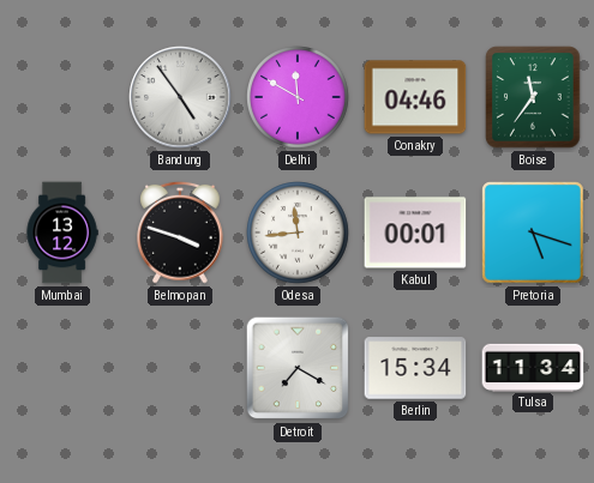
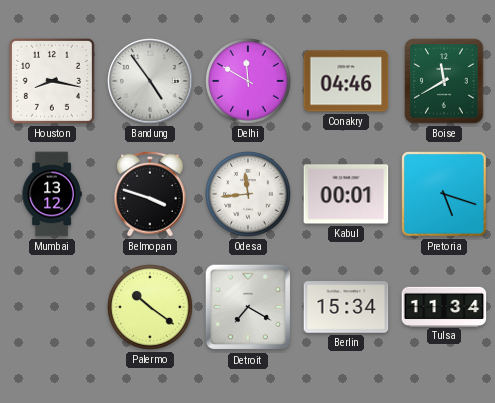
Houston: none -> 8:17
Boise: 11:36 -> 11:40
Palermo: none -> 10:21
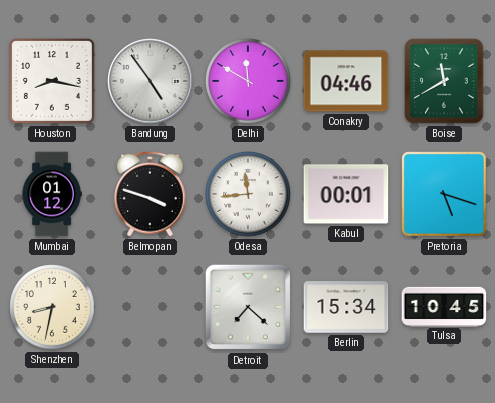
Mumbai: 13:12 -> 01:12
Shenzhen: none -> 8:32
Palermo: 10:21 -> none
Detroit: 7:20 -> 7:22
Tulsa: 11:34 -> 10:45
